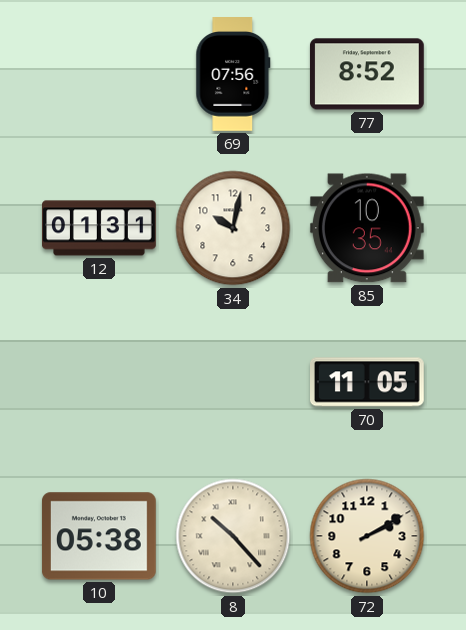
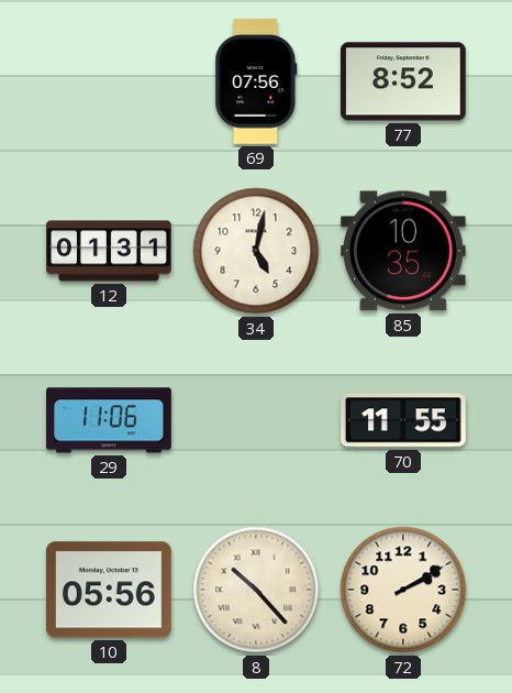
34: 10:02 -> 5:02
29: none -> 11:06
70: 11:05 -> 11:55
10: 05:38 -> 05:56
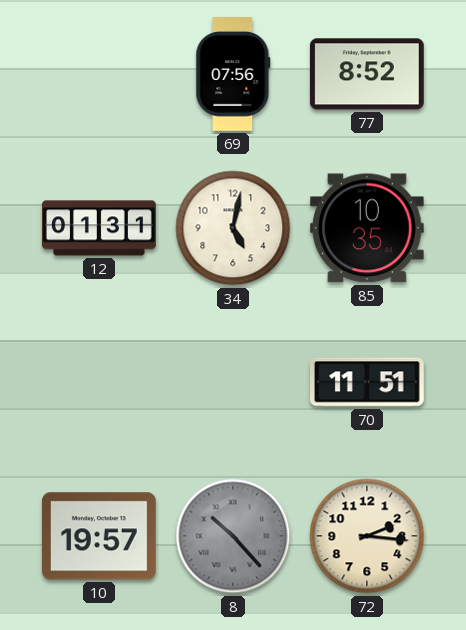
29: 11:06 -> none
70: 11:55 -> 11:51
10: 05:56 -> 19:57
8 dial: cream -> grey
72: 2:10 -> 2:16
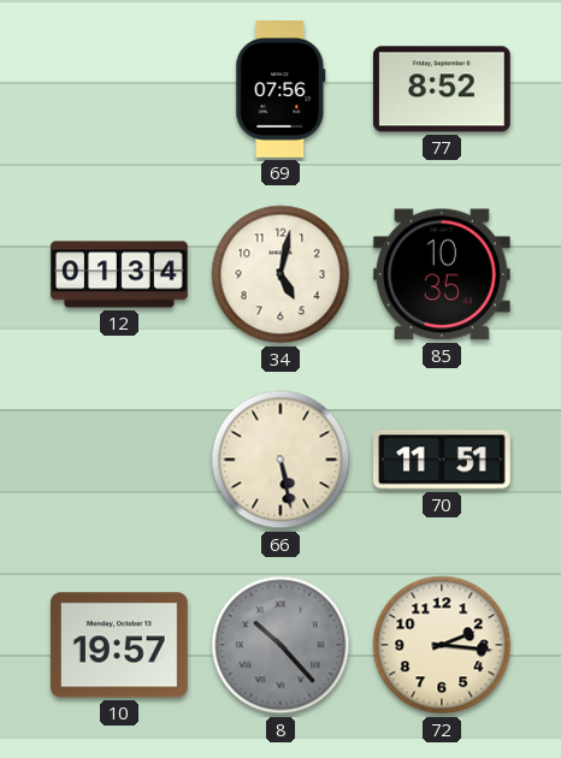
12: 01:31 -> 01:34
66: none -> 5:28
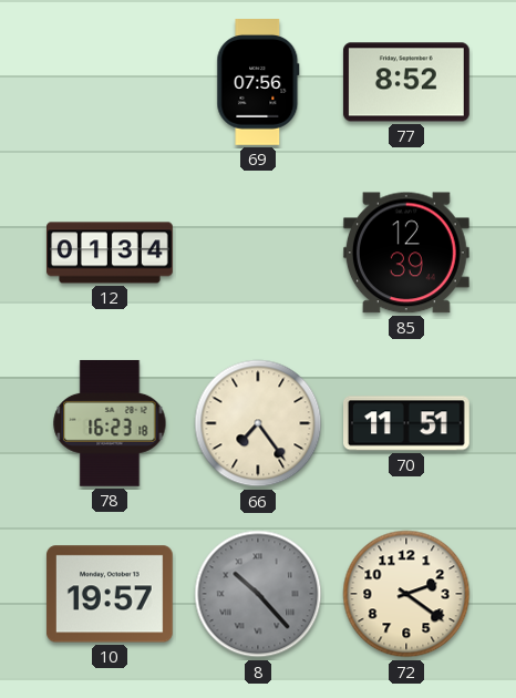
34: 5:02 -> none
85: 10:35 -> 12:39
78: none -> 16:23
66: 5:28 -> 7:24
72: 2:16 -> 2:21
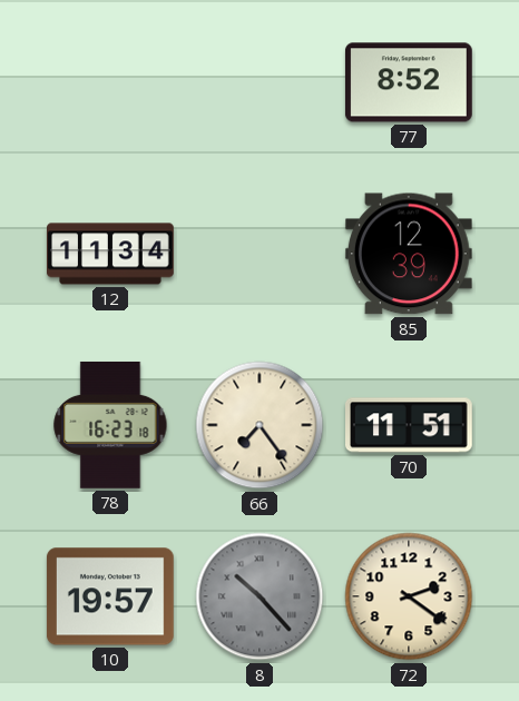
69: 07:56 -> none
12: 01:34 -> 11:34
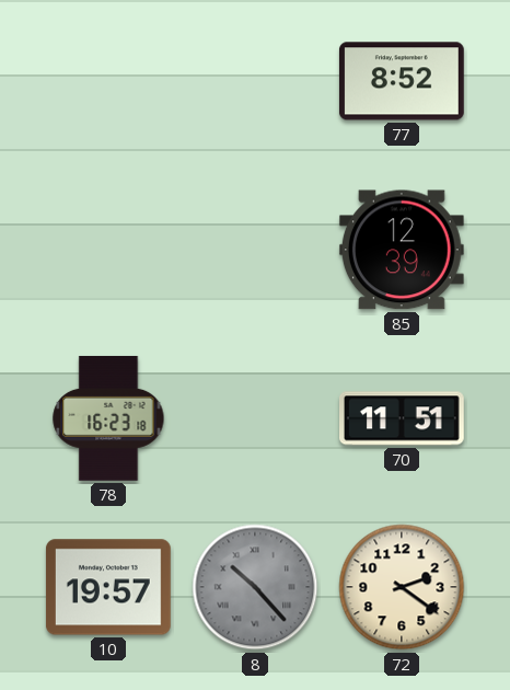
12: 11:34 -> none
66: 7:24 -> none
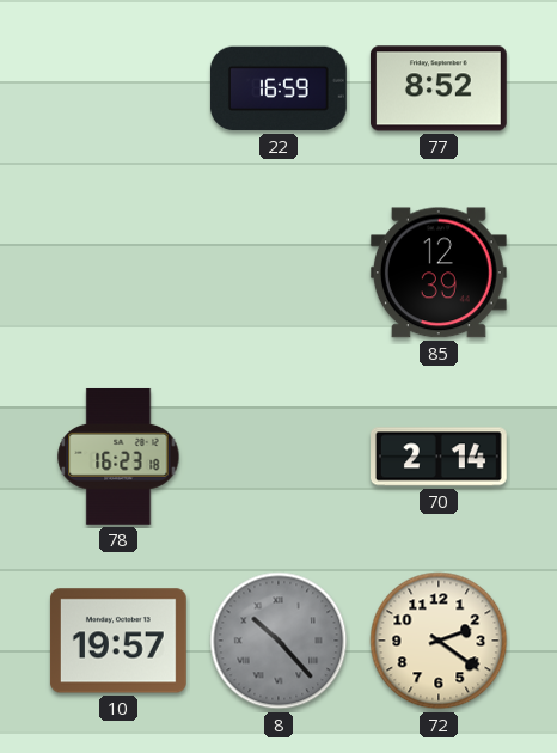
22: none -> 16:59
70: 11:51 -> 2:14
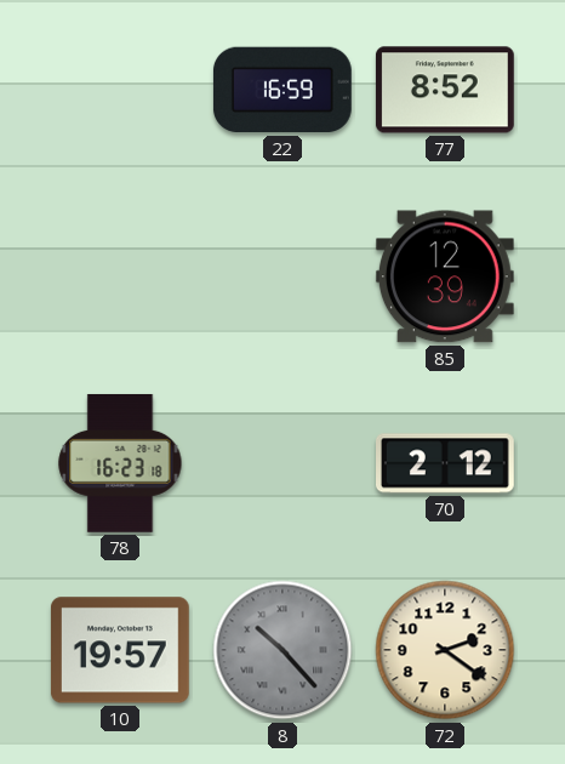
70: 2:14 -> 2:12
